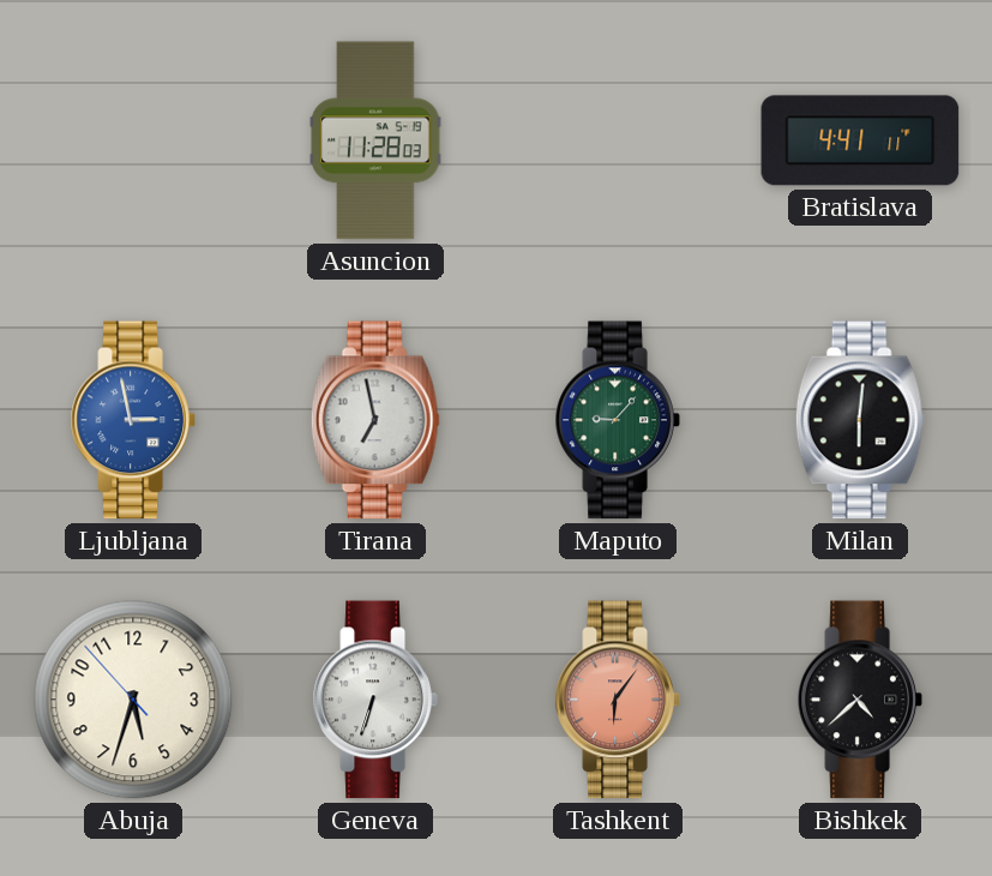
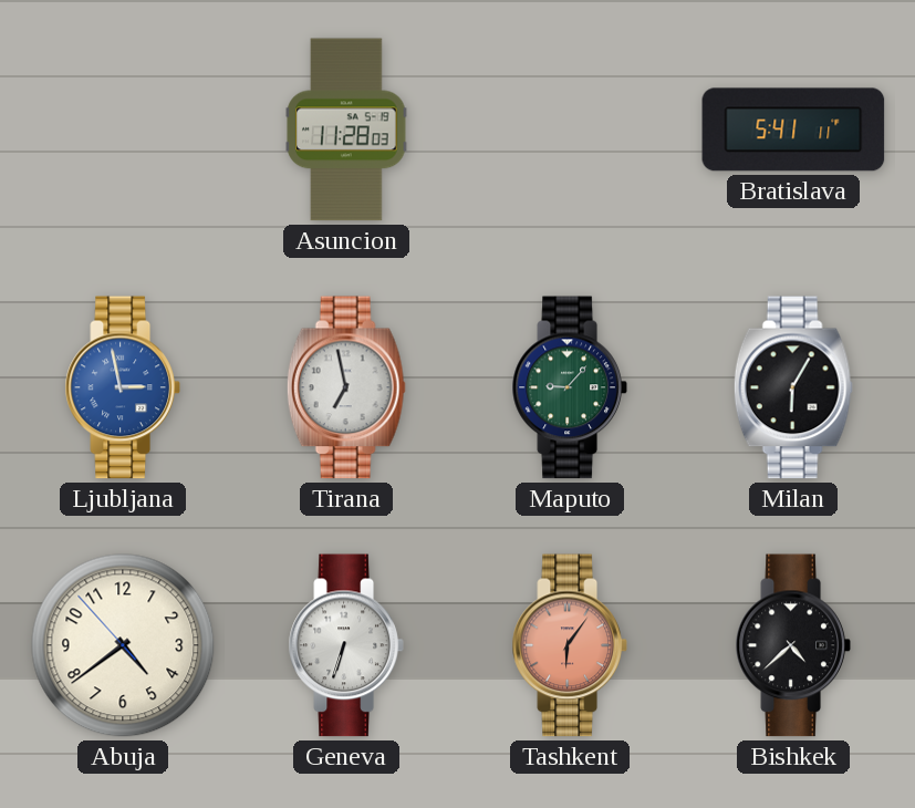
Bratislava: 4:41 -> 5:41
Milan: 6:01 -> 6:05
Abuja: 5:32 -> 4:38
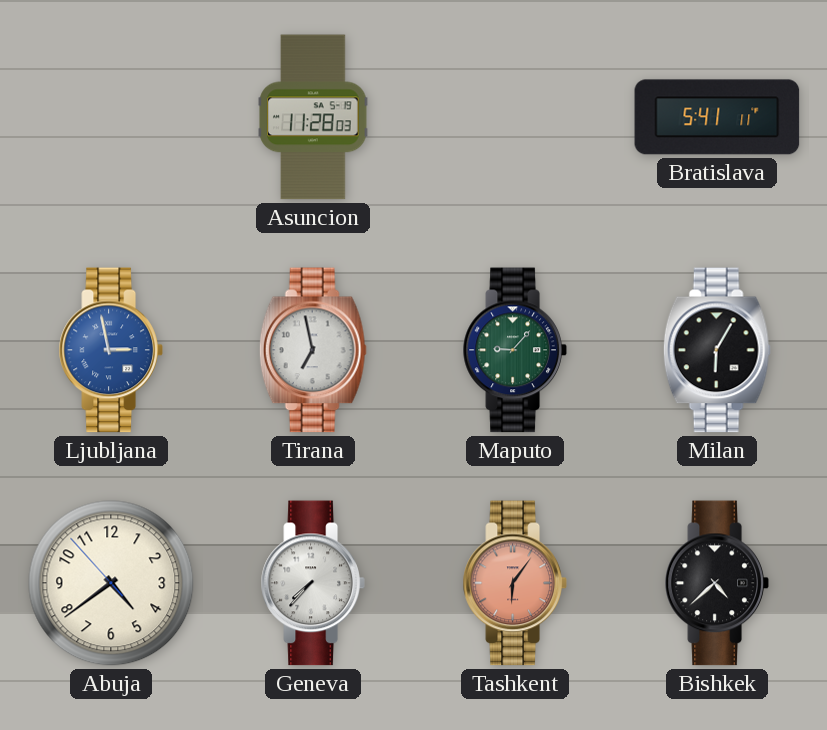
Geneva: 6:33 -> 7:37
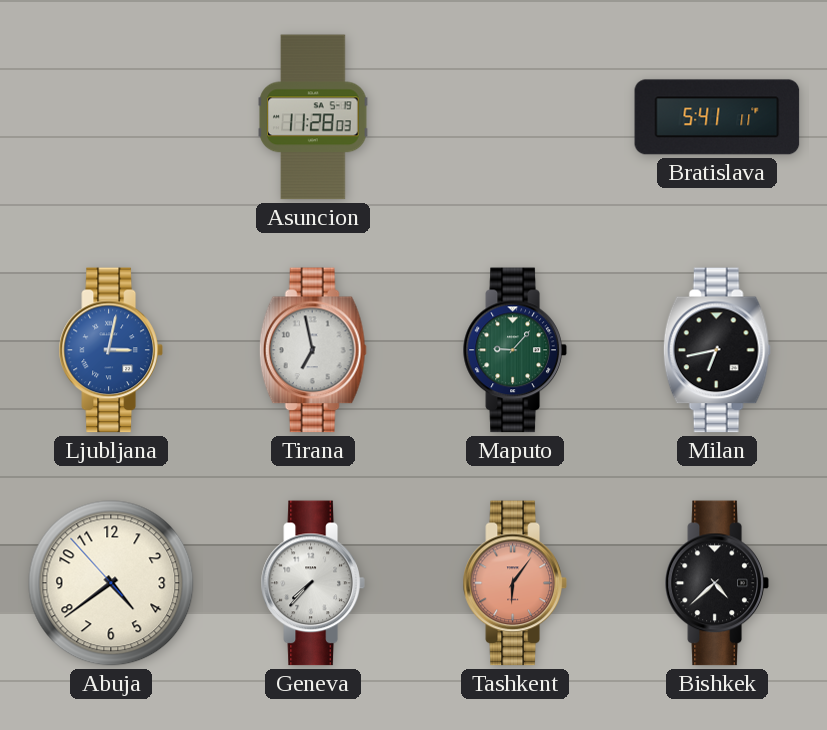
Ljubljana: 2:58 -> 3:02
Milan: 6:05 -> 6:43
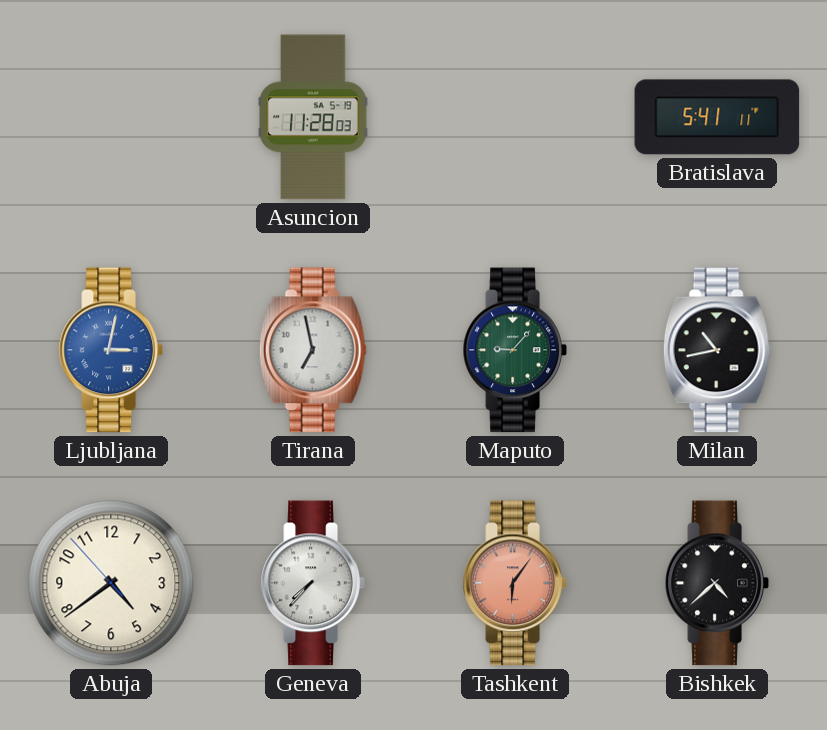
Milan: 6:43 -> 10:43
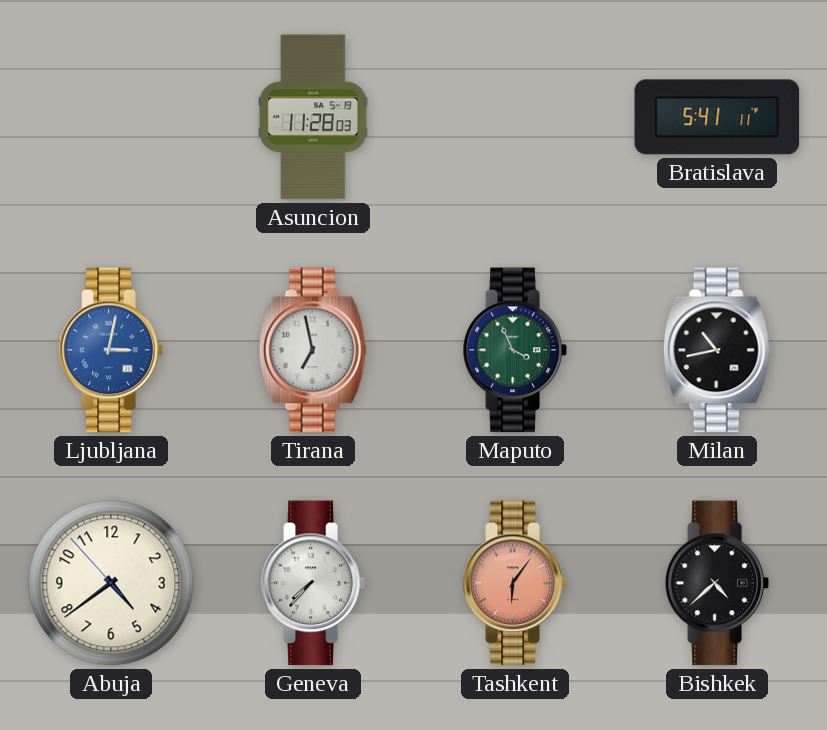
Maputo: 9:07 -> 3:56
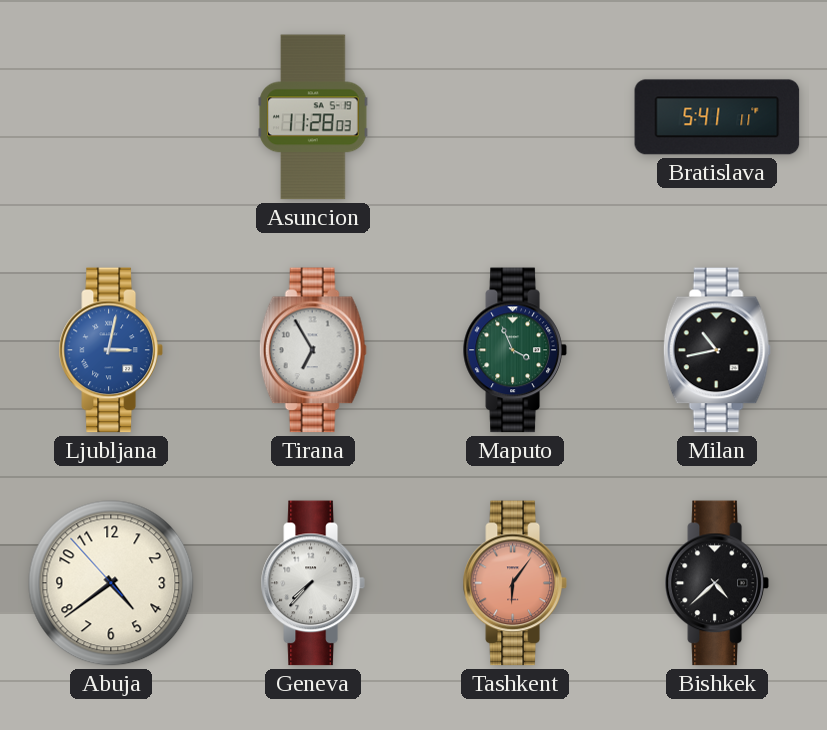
Tirana: 6:58 -> 6:55
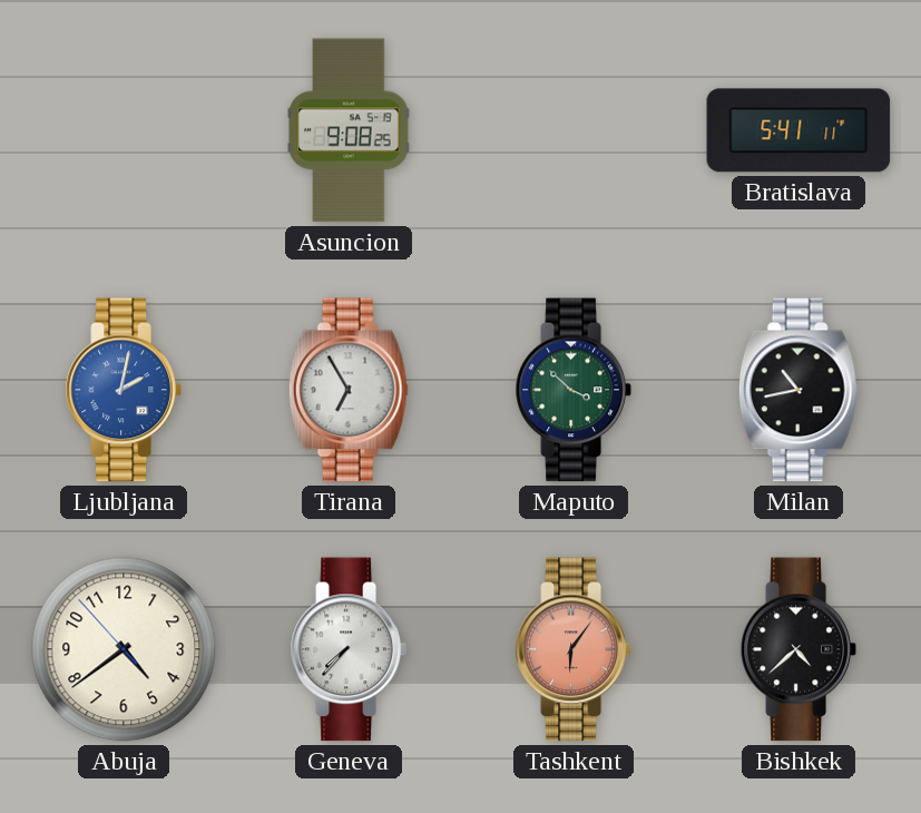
Asuncion: 11:28 -> 9:08
Ljubljana: 3:02 -> 2:02
Maputo: 3:56 -> 3:52
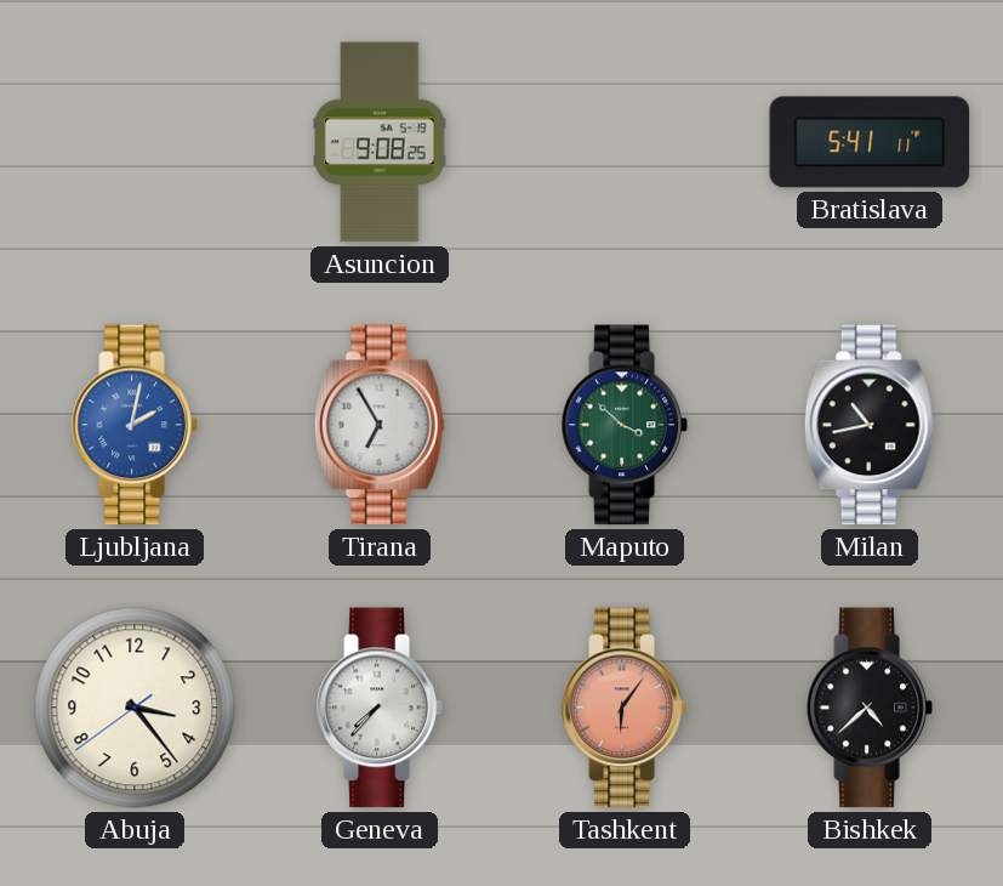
Abuja: 4:38 -> 3:23
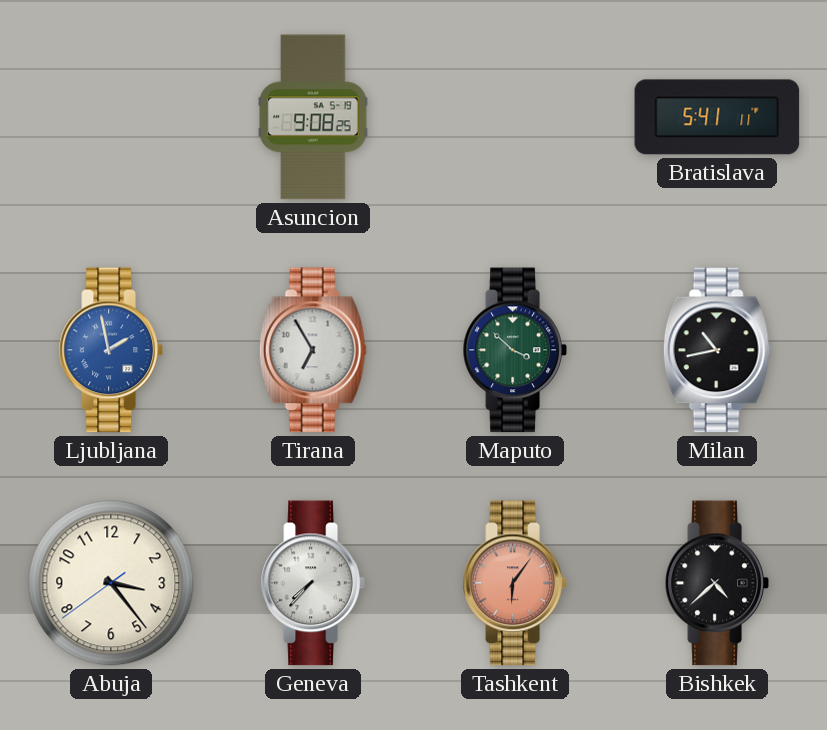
Ljubljana: 2:02 -> 1:58
